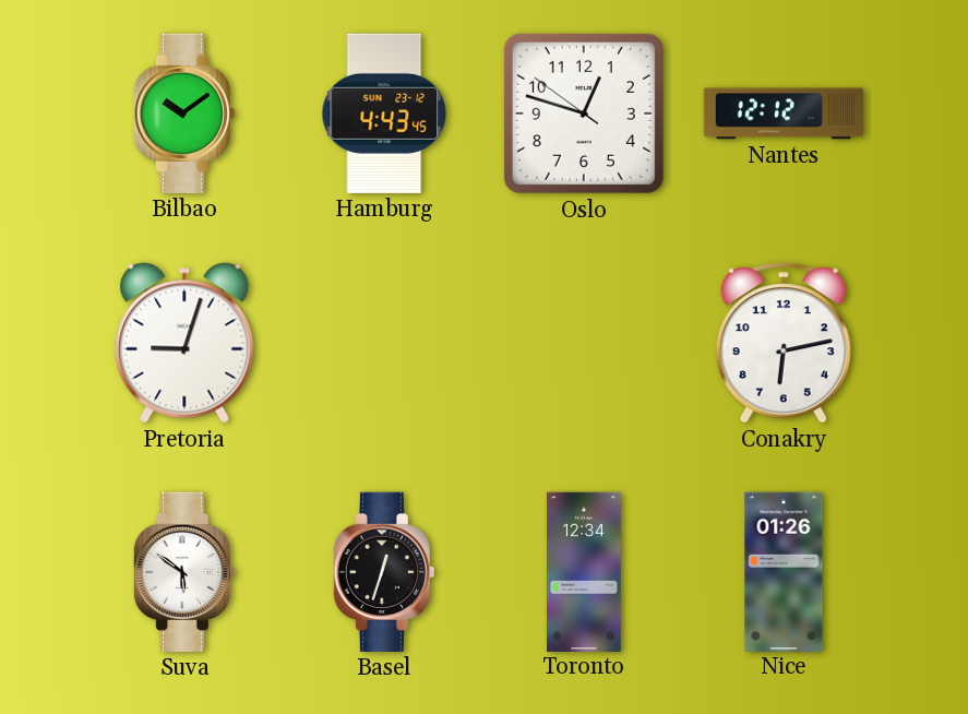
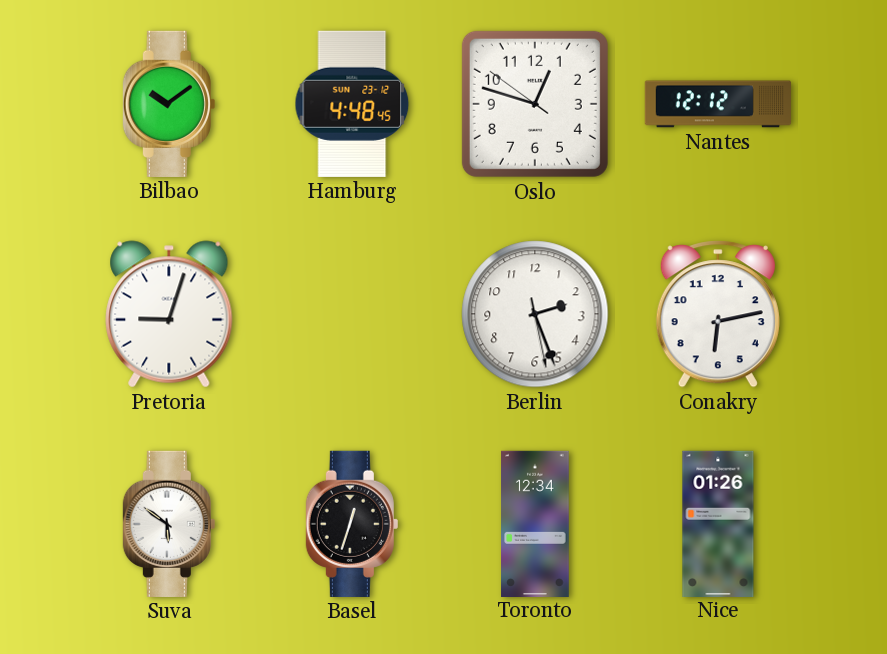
Hamburg: 4:43 -> 4:48
Berlin: none -> 2:26
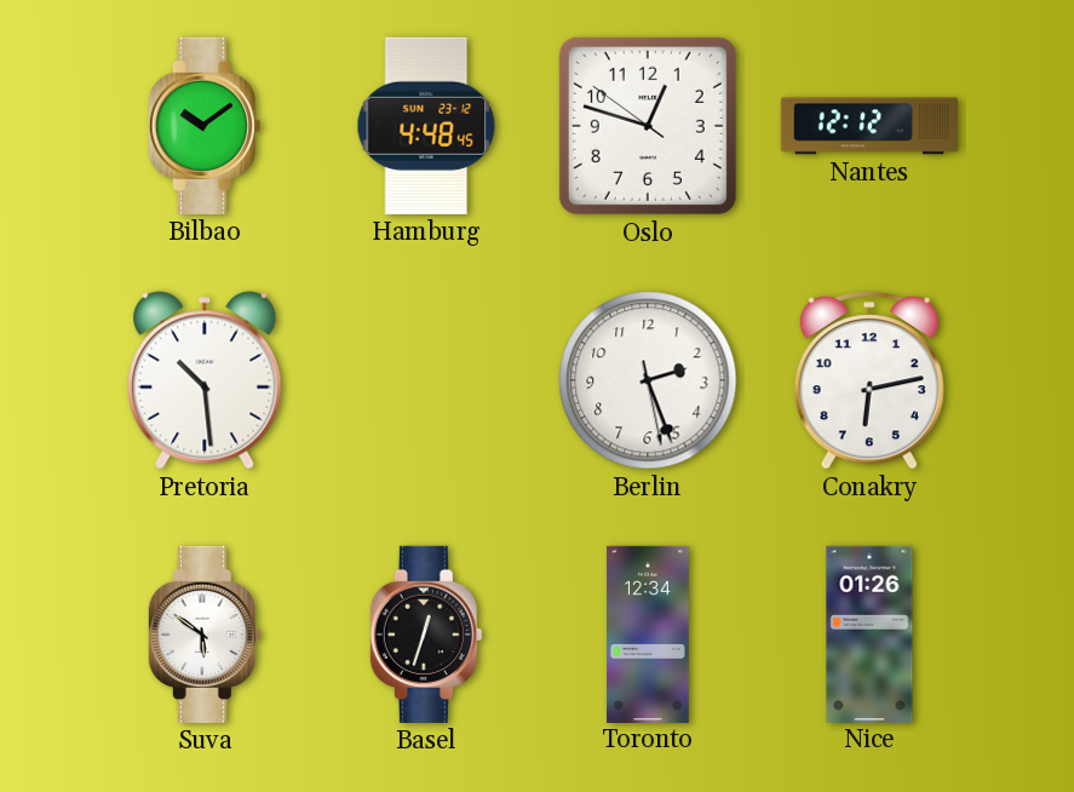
Pretoria: 9:03 -> 10:29
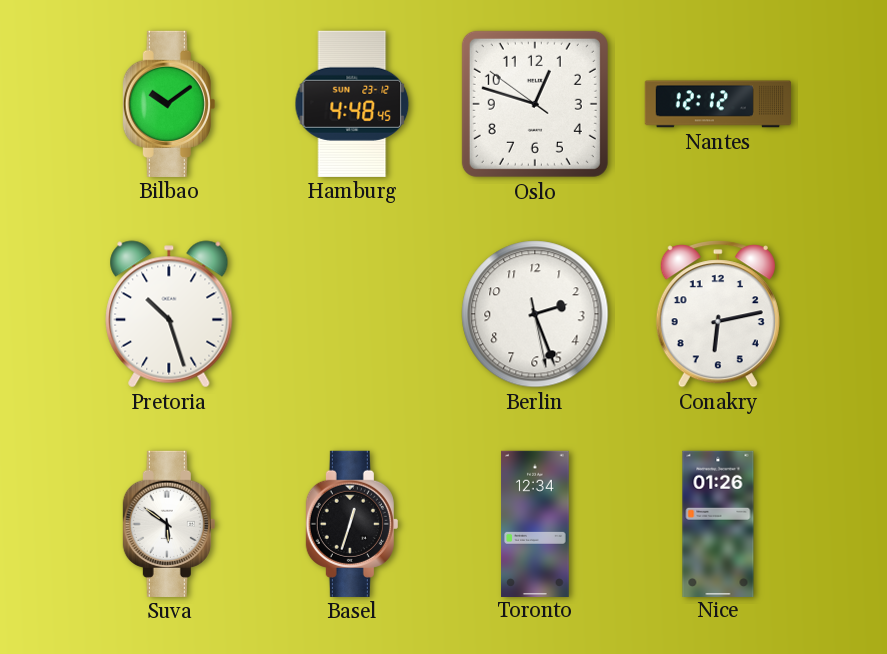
Pretoria: 10:29 -> 10:27
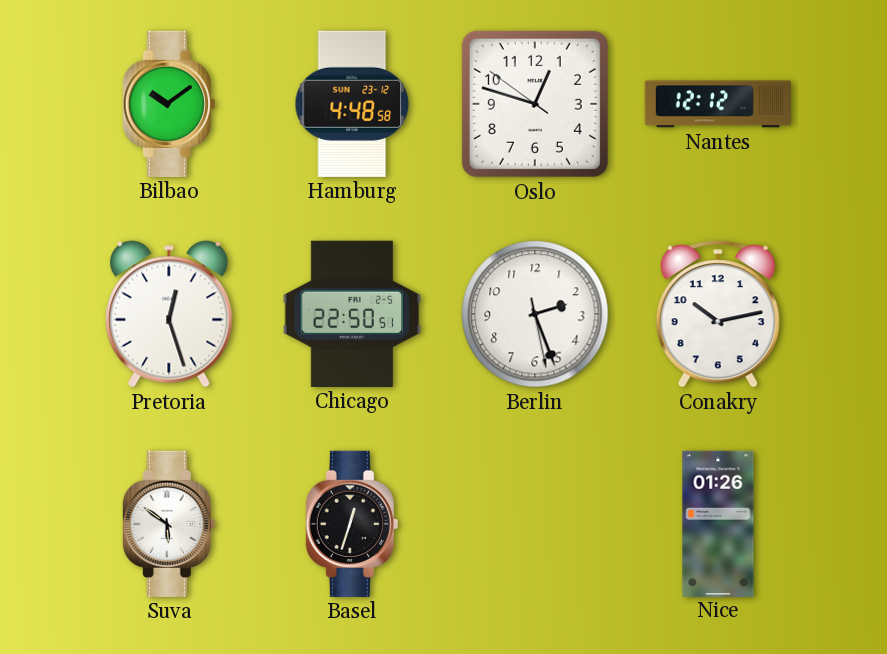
Hamburg: 4:48:45 -> 4:48:58
Pretoria: 10:27 -> 12:27
Chicago: none -> 22:50
Conakry: 6:13 -> 10:13
Toronto: 12:34 -> none
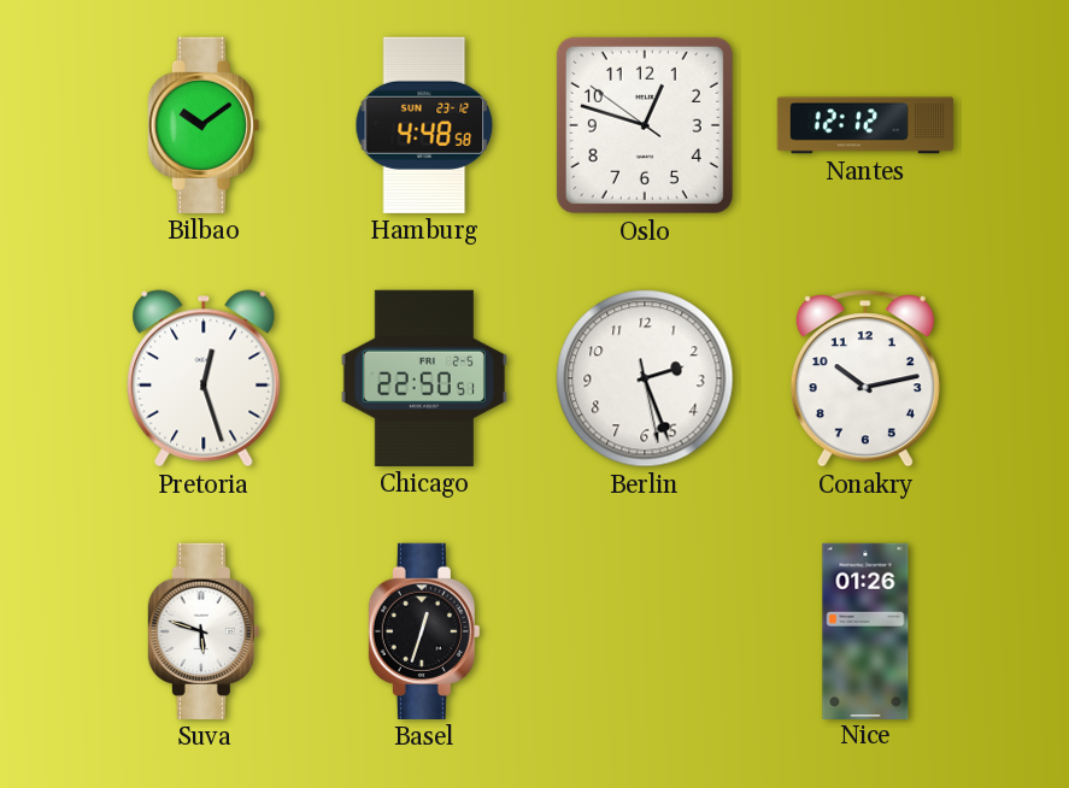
Suva: 5:51 -> 5:48
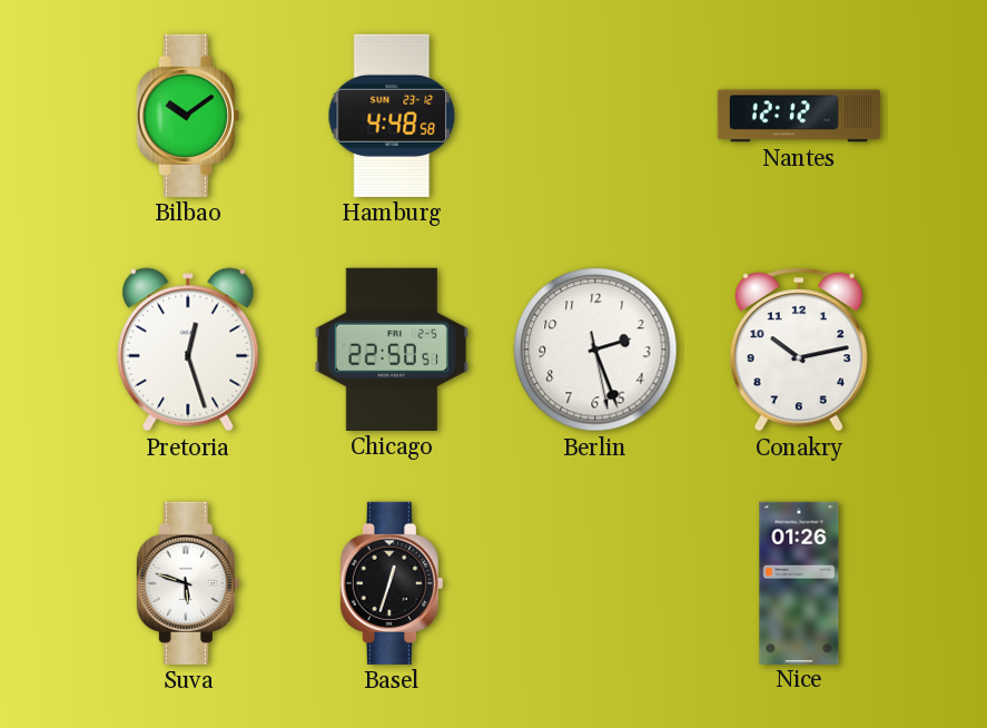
Oslo: 12:47 -> none
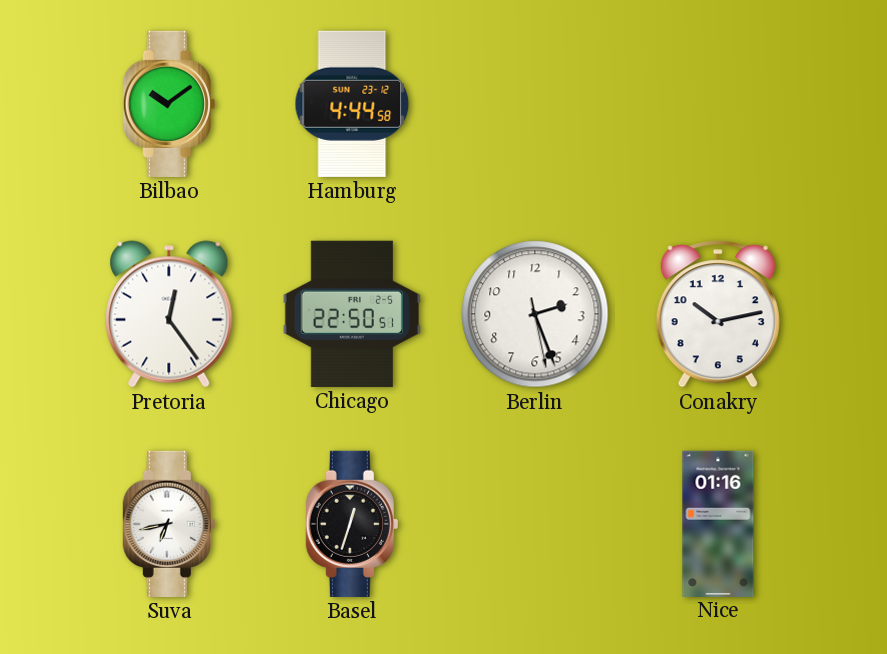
Hamburg: 4:48 -> 4:44
Nantes: 12:12 -> none
Pretoria: 12:27 -> 12:24
Suva: 5:48 -> 6:43
Nice: 01:26 -> 01:16
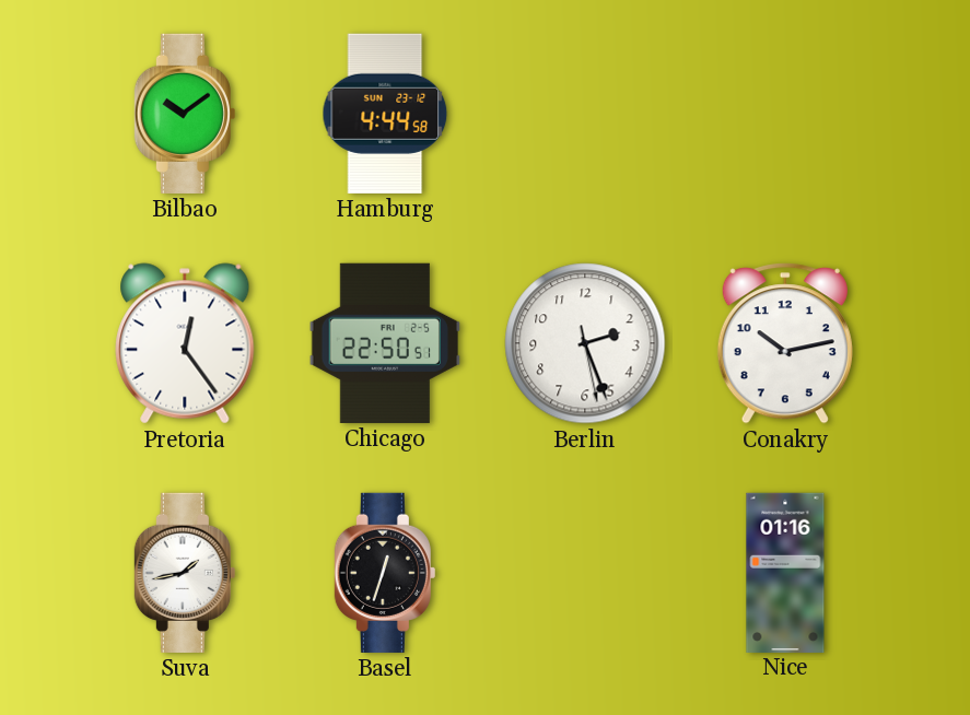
Suva: 6:43 -> 1:43
